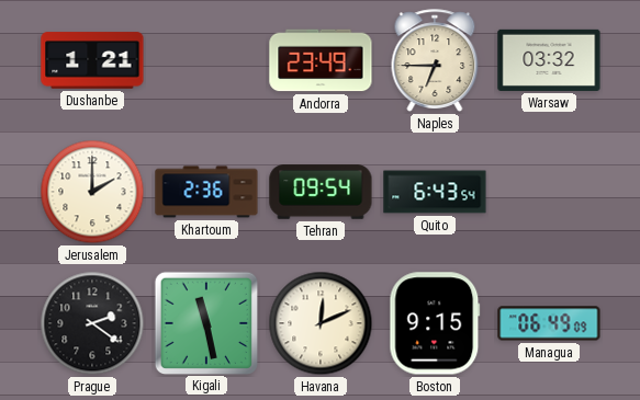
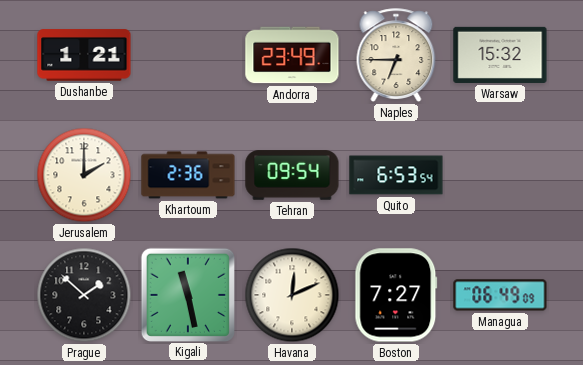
Warsaw: 03:32 -> 15:32
Quito: 6:43 -> 6:53
Prague: 2:21 -> 1:52
Boston: 9:15 -> 7:27
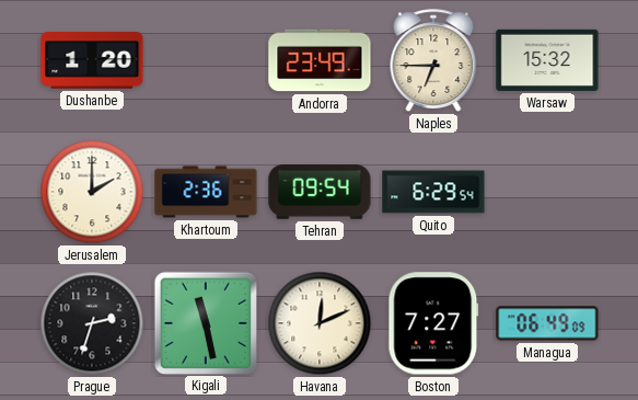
Dushanbe: 1:21 -> 1:20
Quito: 6:53 -> 6:29
Prague: 1:52 -> 2:33
